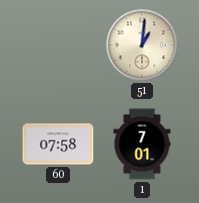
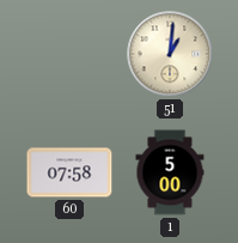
1: 7:01 -> 5:00
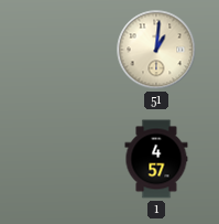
60: 07:58 -> none
1: 5:00 -> 4:57
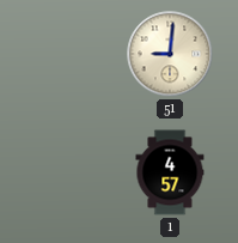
51: 1:01 -> 9:01
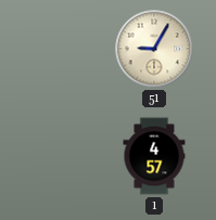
51: 9:01 -> 9:05
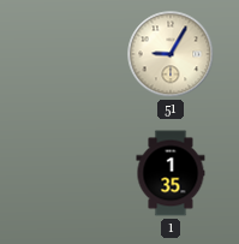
1: 4:57 -> 1:35
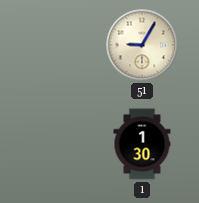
1: 1:35 -> 1:30
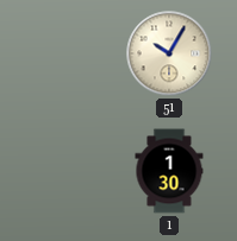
51: 9:05 -> 10:05
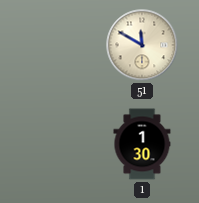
51: 10:05 -> 11:50
